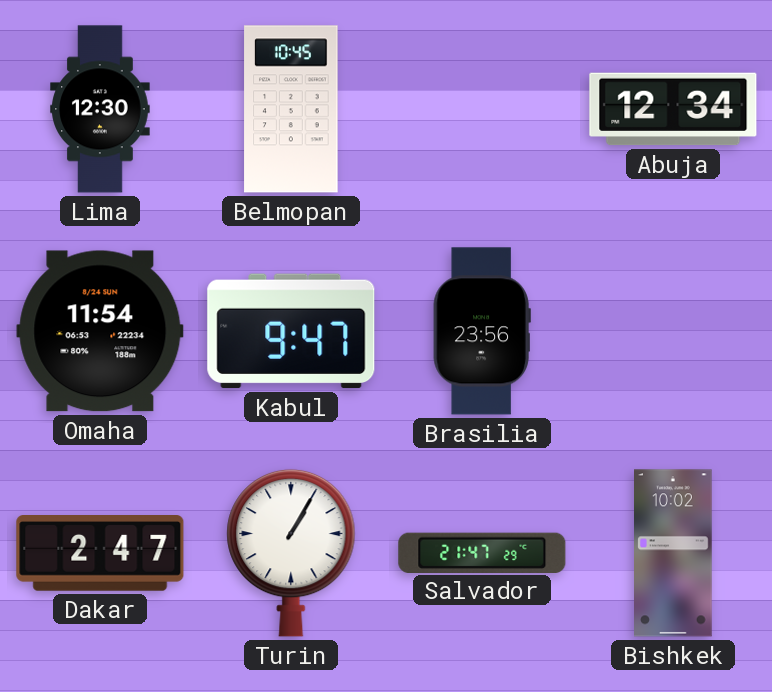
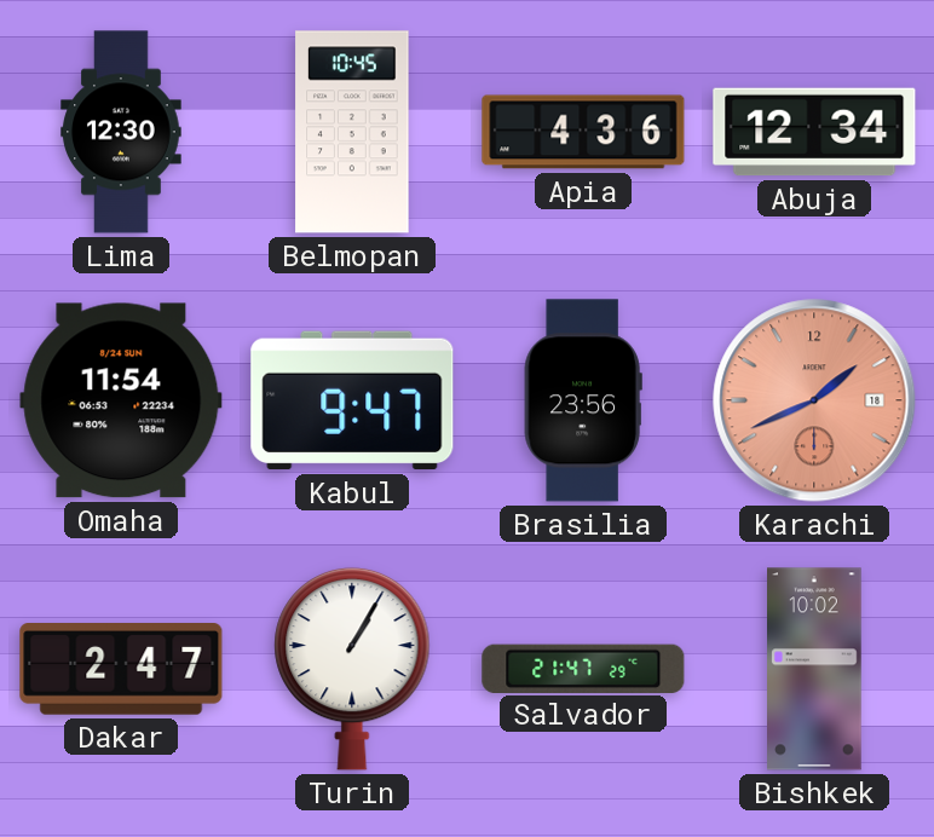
Apia: none -> 4:36
Karachi: none -> 1:41
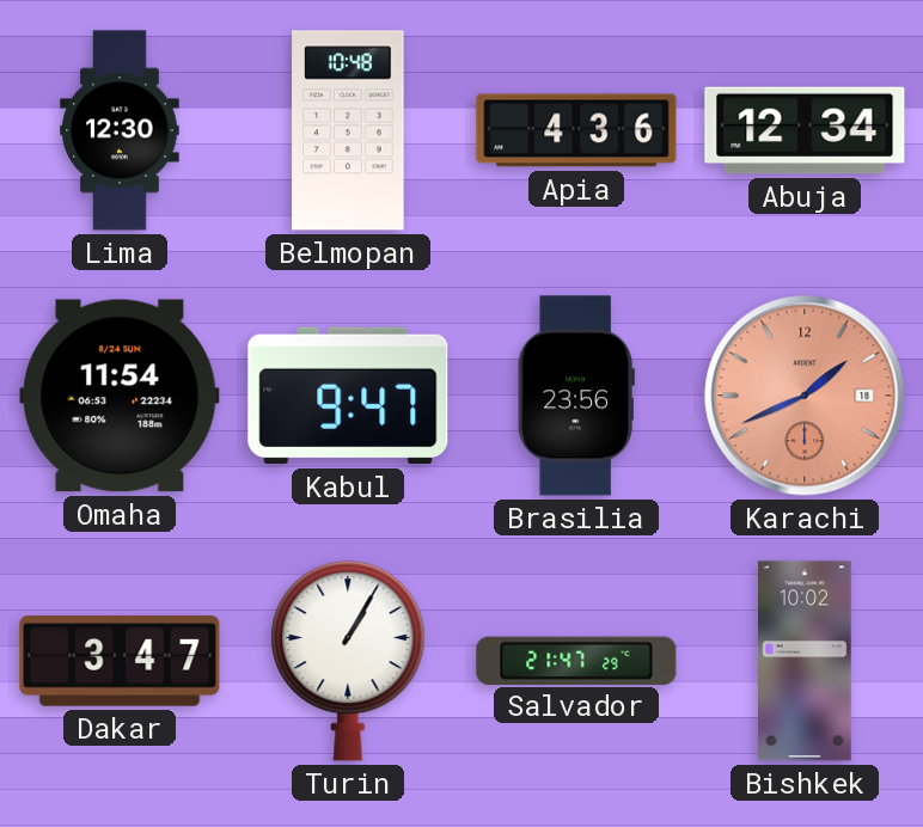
Belmopan: 10:45 -> 10:48
Dakar: 2:47 -> 3:47
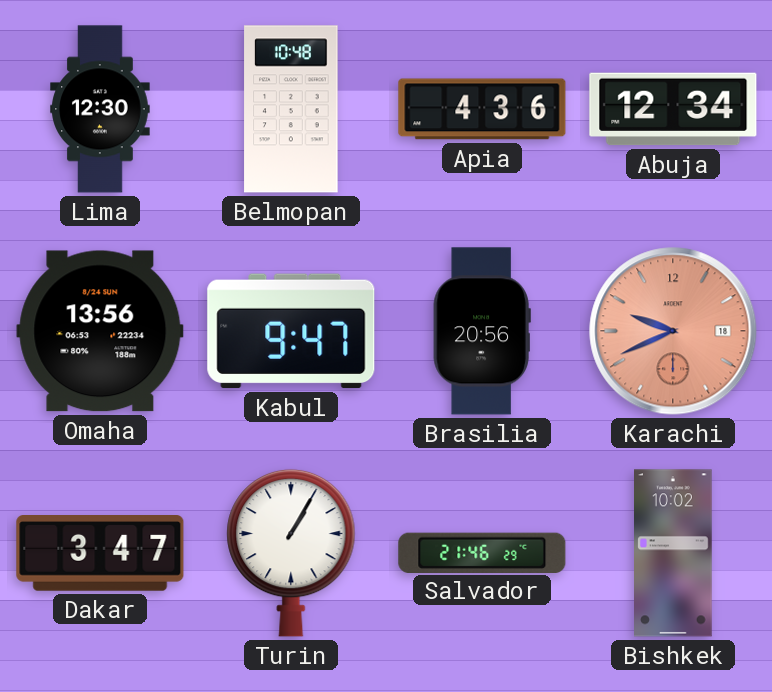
Omaha: 11:54 -> 13:56
Brasilia: 23:56 -> 20:56
Karachi: 1:41 -> 9:41
Salvador: 21:47 -> 21:46
